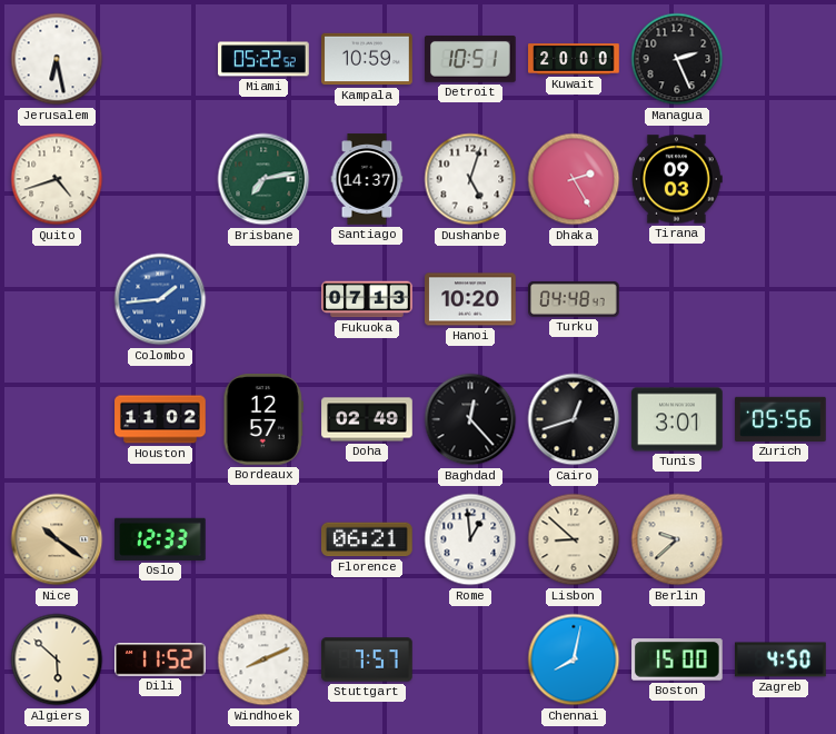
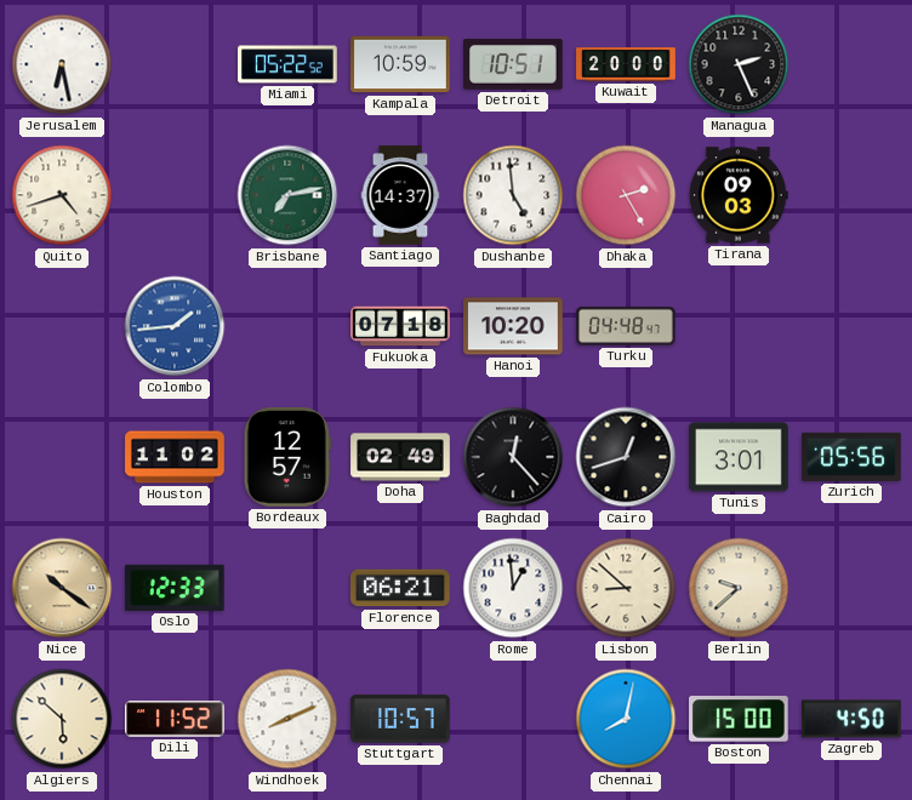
Dushanbe: 5:03 -> 4:59
Fukuoka: 07:13 -> 07:18
Stuttgart: 7:57 -> 10:57
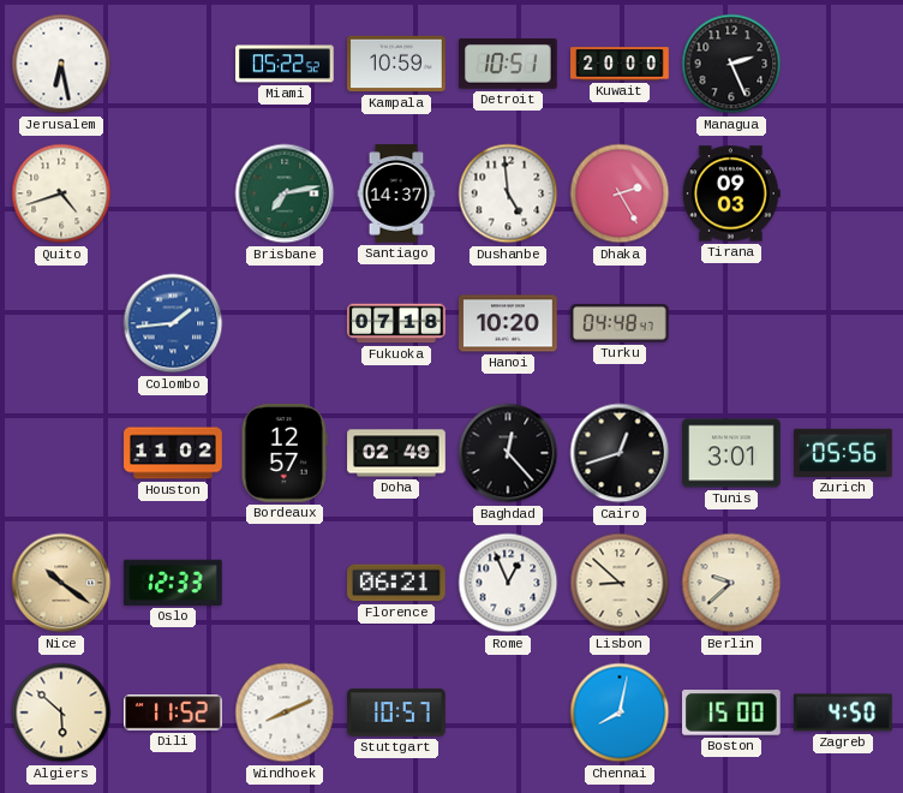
Rome: 12:59 -> 12:56
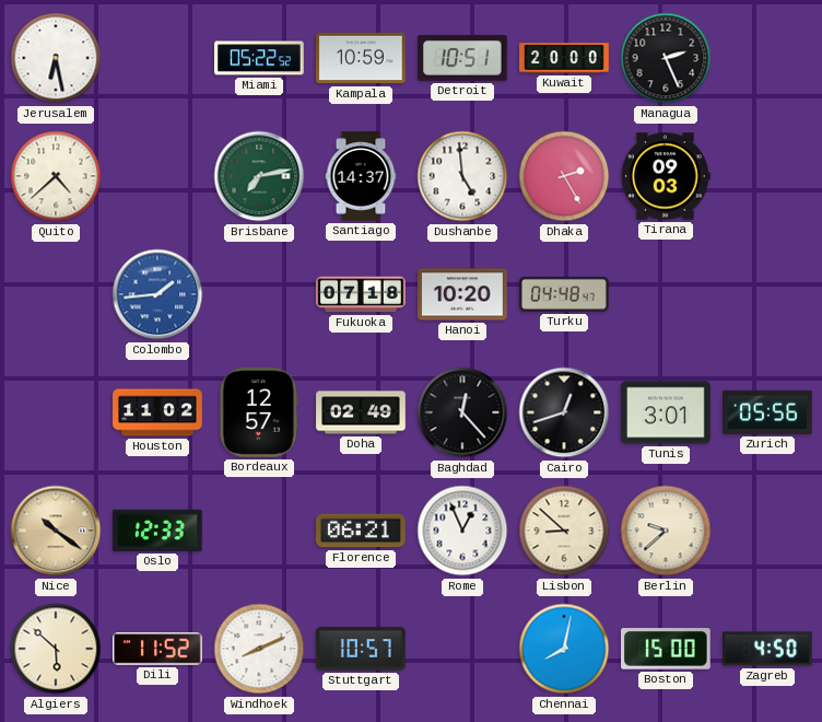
Quito: 4:42 -> 4:38
